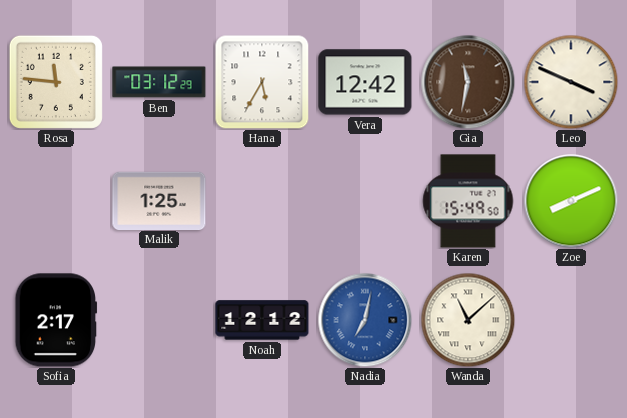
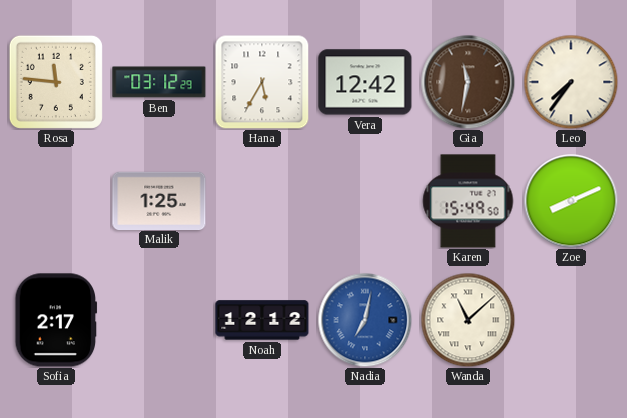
Leo: 3:49 -> 7:36
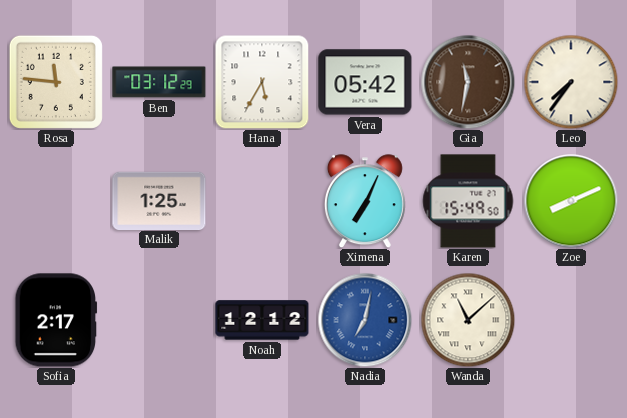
Vera: 12:42 -> 05:42
Ximena: none -> 7:04
